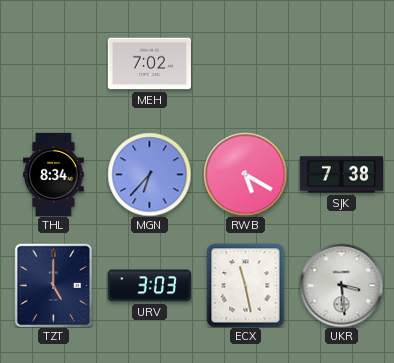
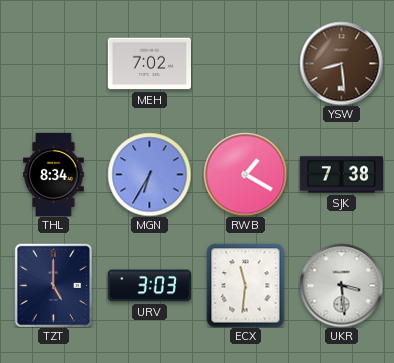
YSW: none -> 8:29
MGN: 6:37 -> 6:35
RWB: 5:20 -> 1:20
ECX: 11:28 -> 11:31
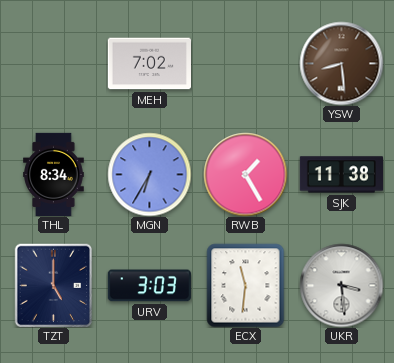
RWB: 1:20 -> 1:25
SJK: 7:38 -> 11:38
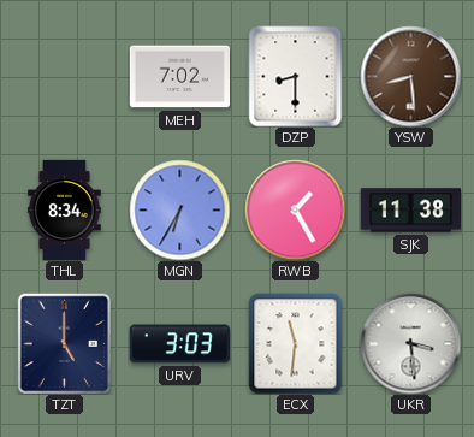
DZP: none -> 8:30
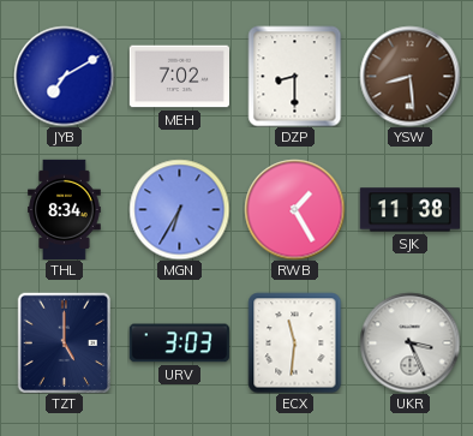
JYB: none -> 7:10
UKR: 3:29 -> 3:26
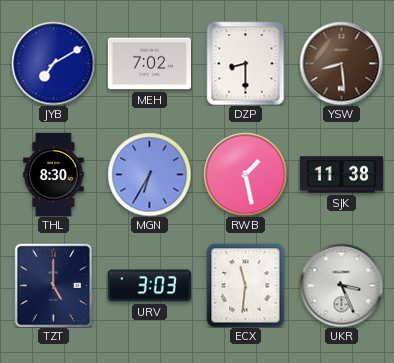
THL: 8:34 -> 8:30
RWB: 1:25 -> 1:28
